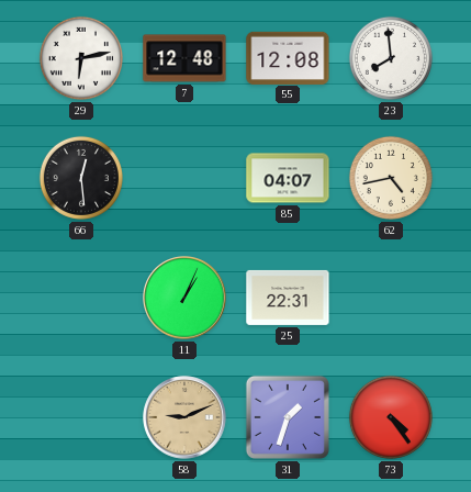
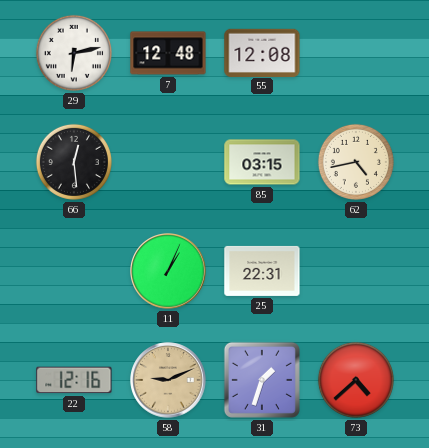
23: 7:59 -> none
85: 04:07 -> 03:15
22: none -> 12:16
73: 4:24 -> 4:38
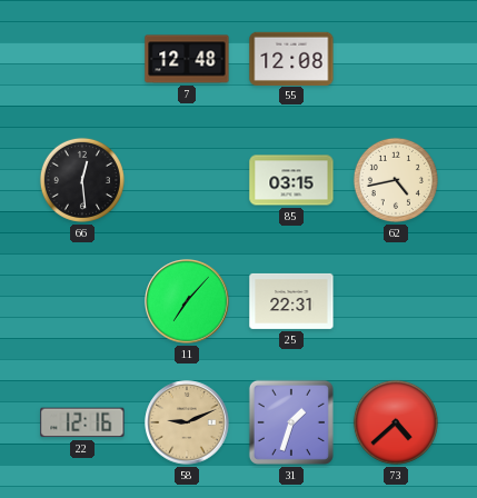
29: 6:13 -> none
11: 1:04 -> 7:07
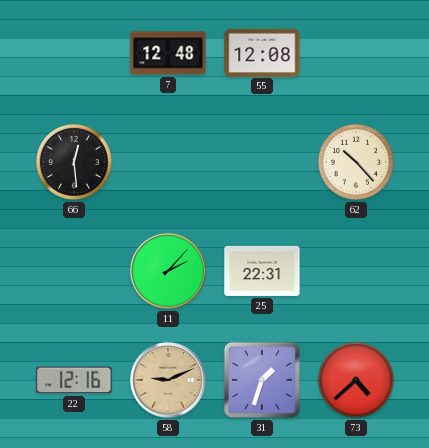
85: 03:15 -> none
62: 4:43 -> 10:23
11: 7:07 -> 2:07
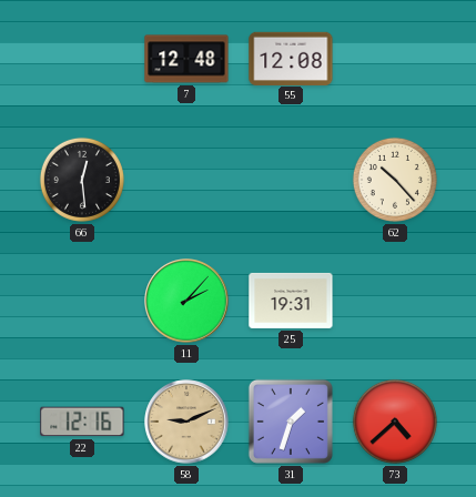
25: 22:31 -> 19:31
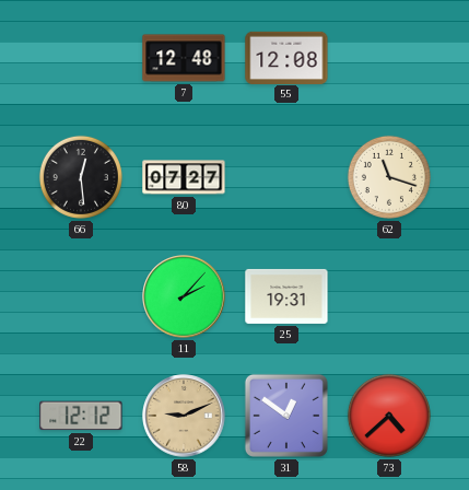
80: none -> 07:27
62: 10:23 -> 11:18
22: 12:16 -> 12:12
31: 1:33 -> 12:51
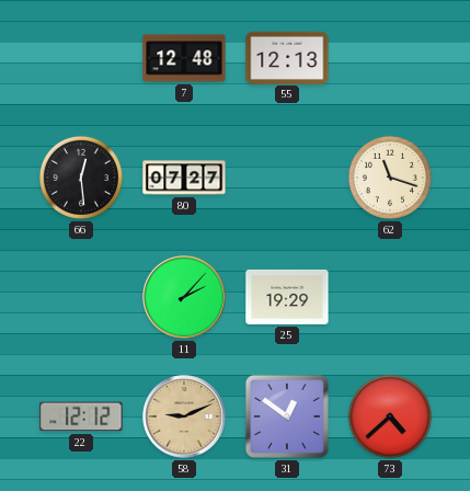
55: 12:08 -> 12:13
25: 19:31 -> 19:29
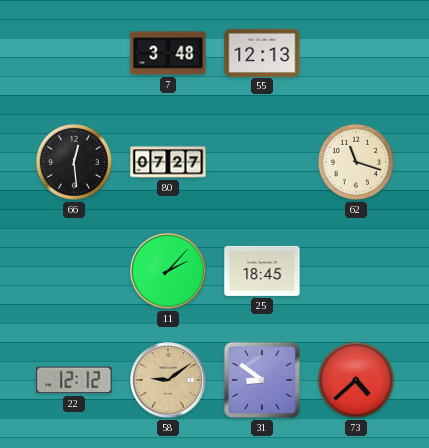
7: 12:48 -> 3:48
25: 19:29 -> 18:45
58: 9:11 -> 9:09
31: 12:51 -> 8:51
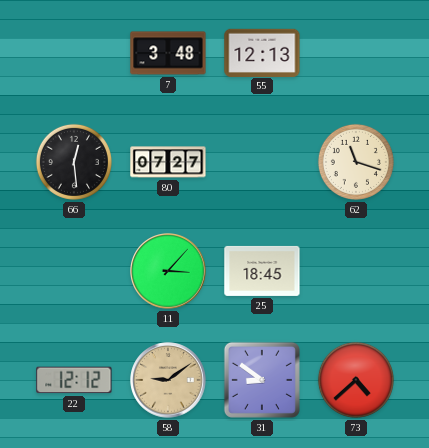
11: 2:07 -> 3:07
